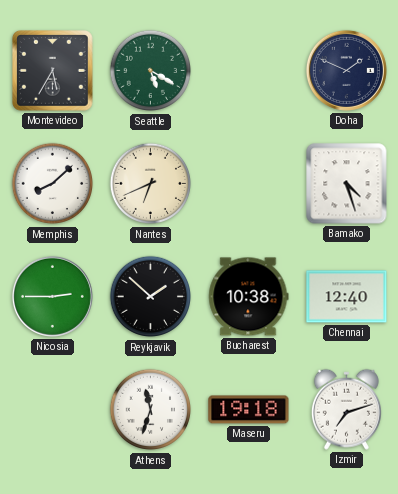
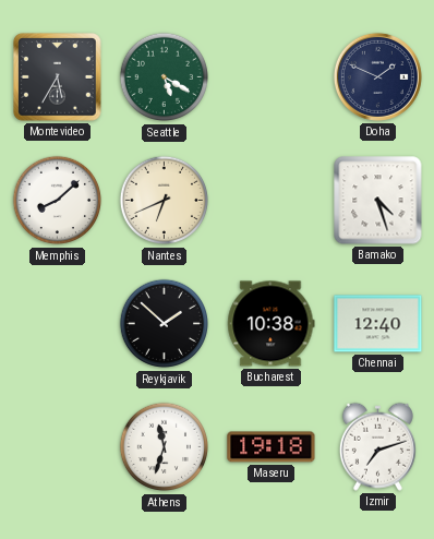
Nicosia: 2:45 -> none
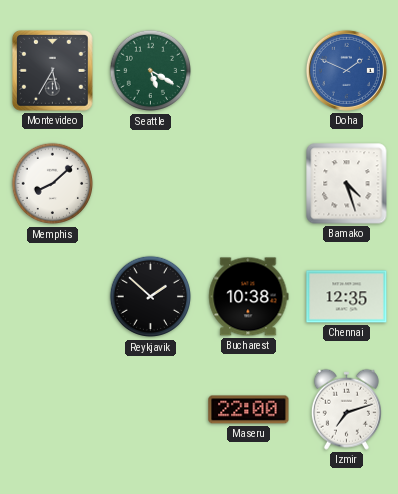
Doha dial: navy -> blue
Nantes: 6:41 -> none
Chennai: 12:40 -> 12:35
Athens: 11:33 -> none
Maseru: 19:18 -> 22:00
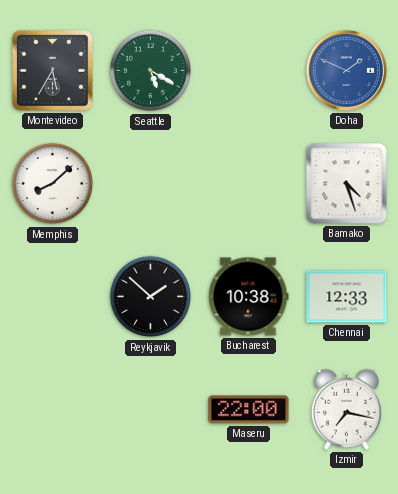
Chennai: 12:35 -> 12:33
Izmir: 7:12 -> 7:17
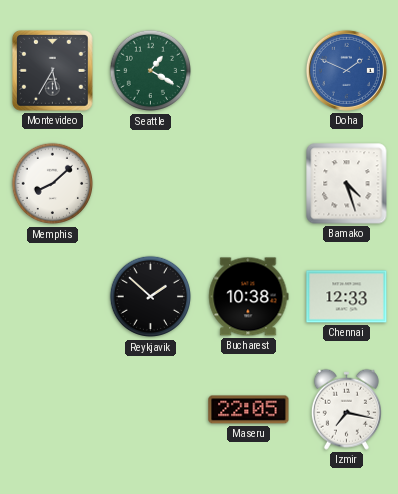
Seattle: 5:20 -> 1:20
Maseru: 22:00 -> 22:05
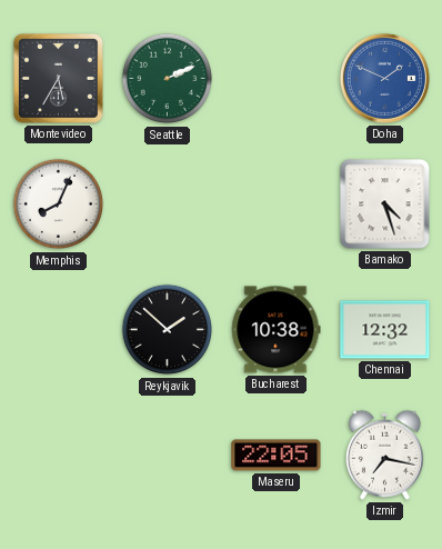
Seattle: 1:20 -> 2:11
Memphis: 8:08 -> 8:04
Chennai: 12:33 -> 12:32
